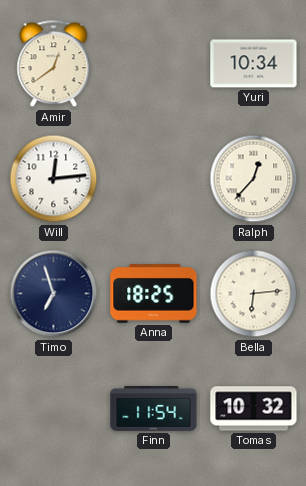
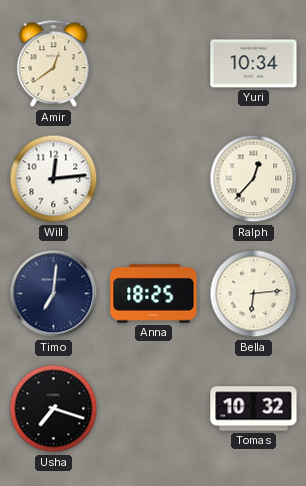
Timo: 6:57 -> 7:01
Usha: none -> 7:18
Finn: 11:54 -> none
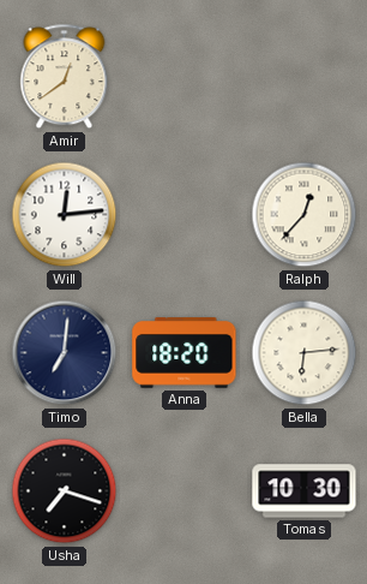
Yuri: 10:34 -> none
Anna: 18:25 -> 18:20
Tomas: 10:32 -> 10:30
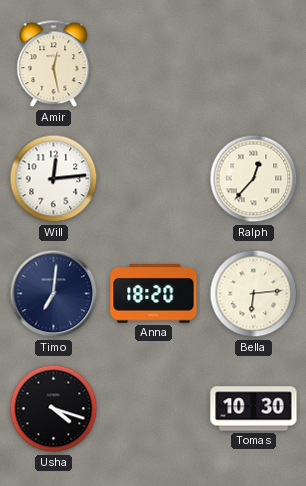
Amir: 12:39 -> 12:28
Usha: 7:18 -> 4:18
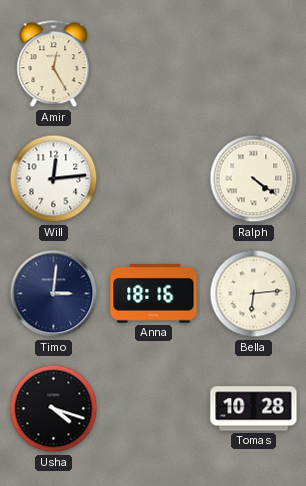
Amir: 12:28 -> 12:25
Ralph: 12:37 -> 4:21
Timo: 7:01 -> 3:01
Anna: 18:20 -> 18:16
Tomas: 10:30 -> 10:28
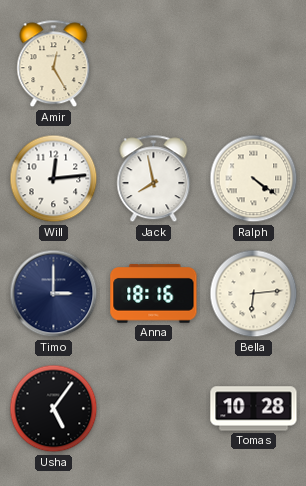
Jack: none -> 7:58
Timo: 3:01 -> 3:00
Usha: 4:18 -> 5:06
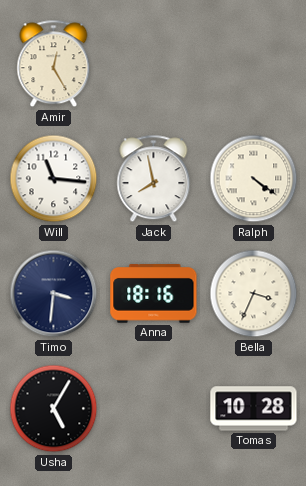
Will: 12:14 -> 11:16
Timo: 3:00 -> 3:31
Bella: 6:14 -> 3:34
Usha: 5:06 -> 5:05
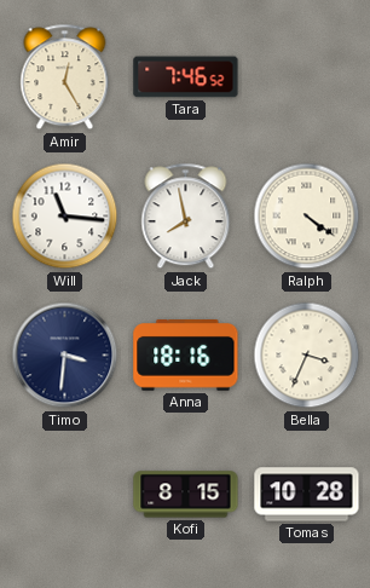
Tara: none -> 7:46
Usha: 5:05 -> none
Kofi: none -> 8:15
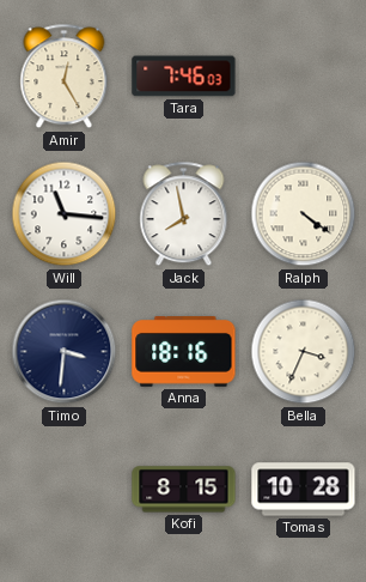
Tara: 7:46:52 -> 7:46:03
